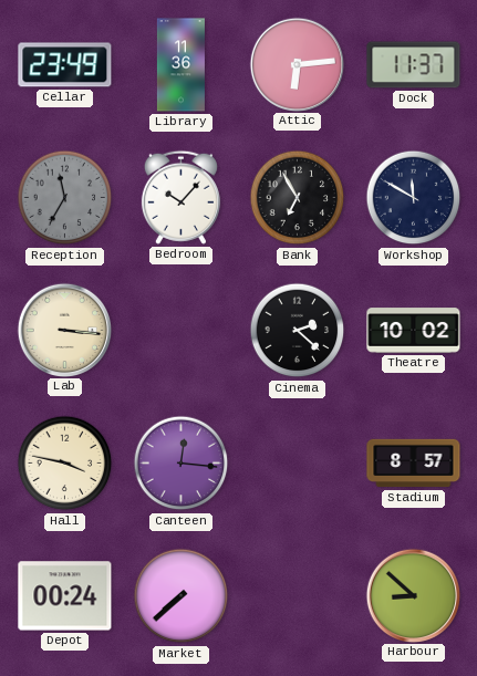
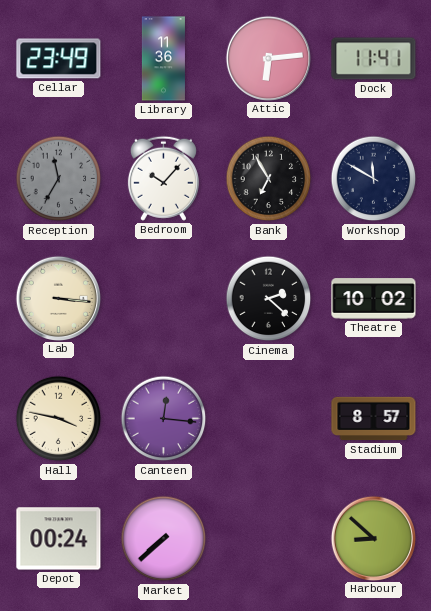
Dock: 11:37 -> 11:41
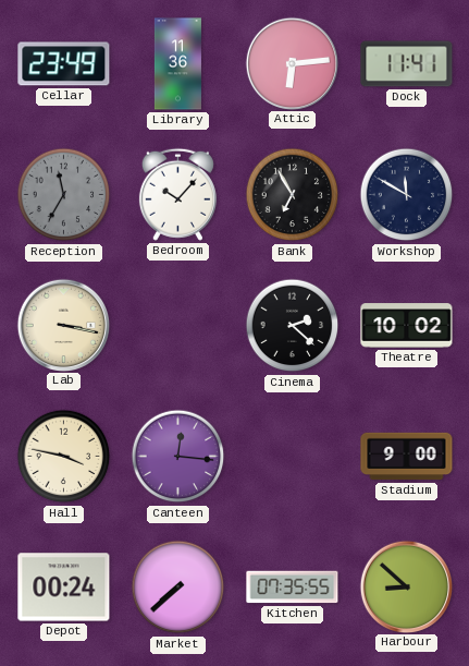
Lab: 3:16 -> 3:17
Stadium: 8:57 -> 9:00
Kitchen: none -> 07:35
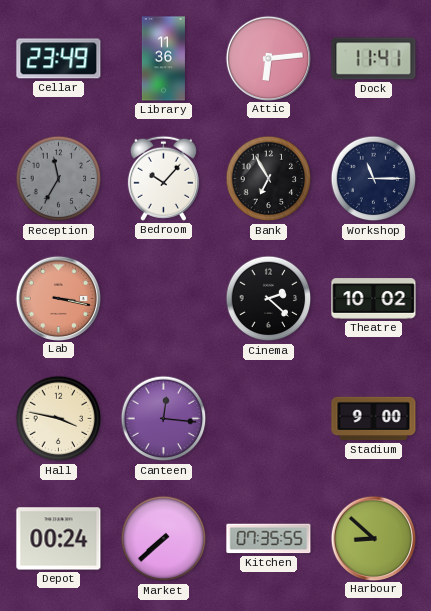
Workshop: 11:50 -> 11:15
Lab dial: cream -> salmon
